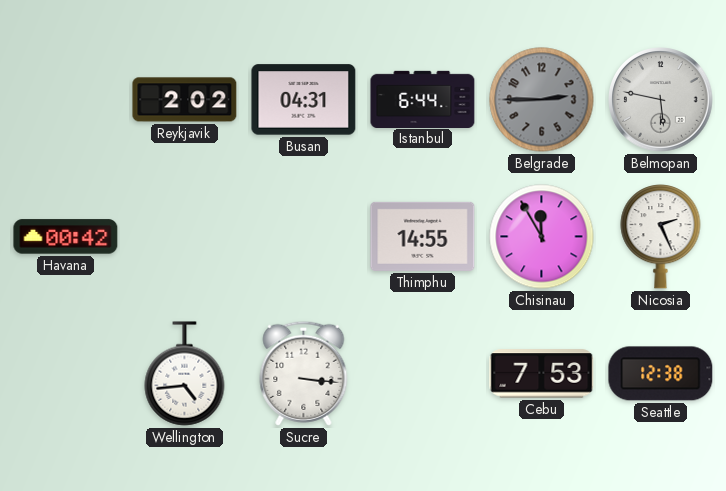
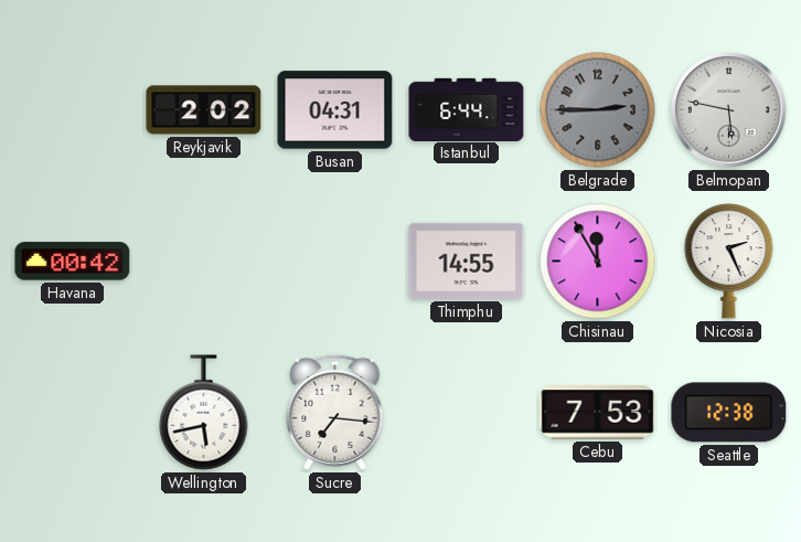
Wellington: 4:44 -> 5:43
Sucre: 3:16 -> 7:16
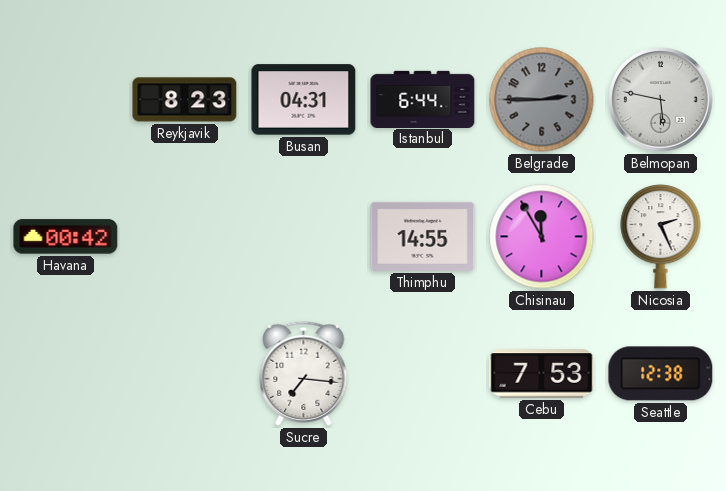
Reykjavik: 2:02 -> 8:23
Wellington: 5:43 -> none
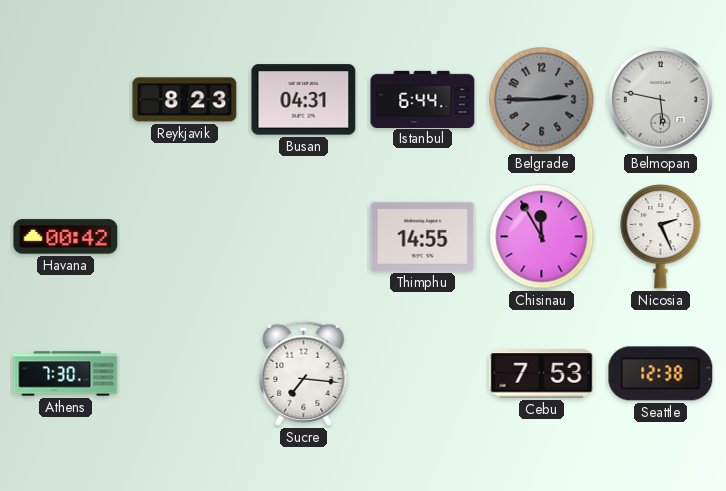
Athens: none -> 7:30
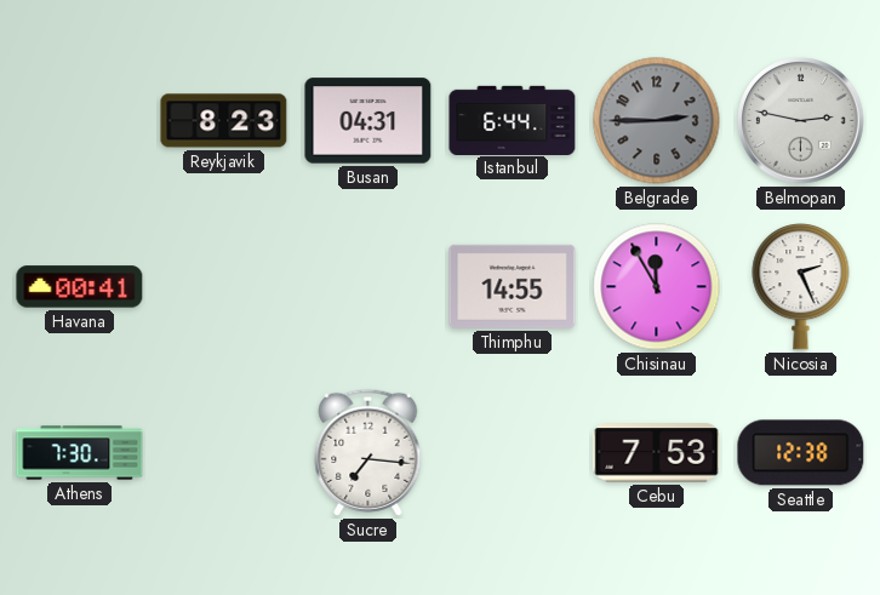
Belmopan: 5:47 -> 2:47
Havana: 00:42 -> 00:41
